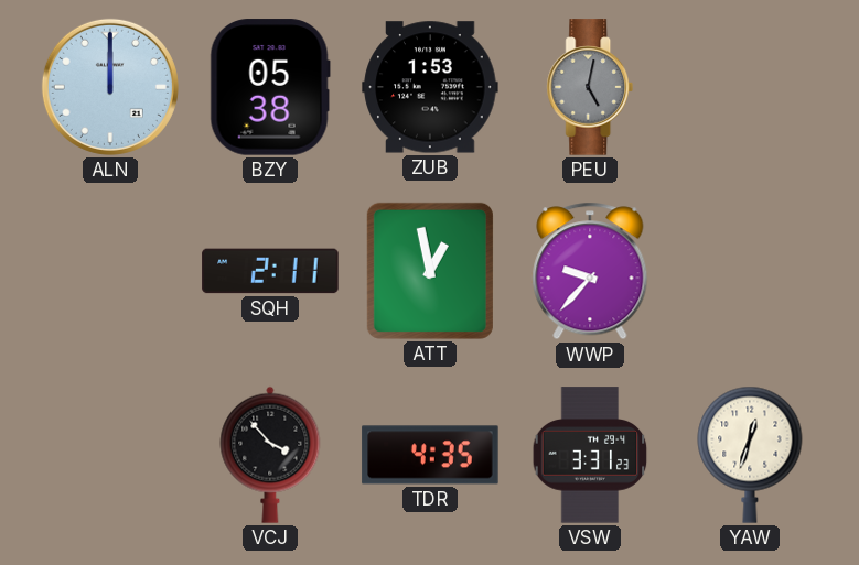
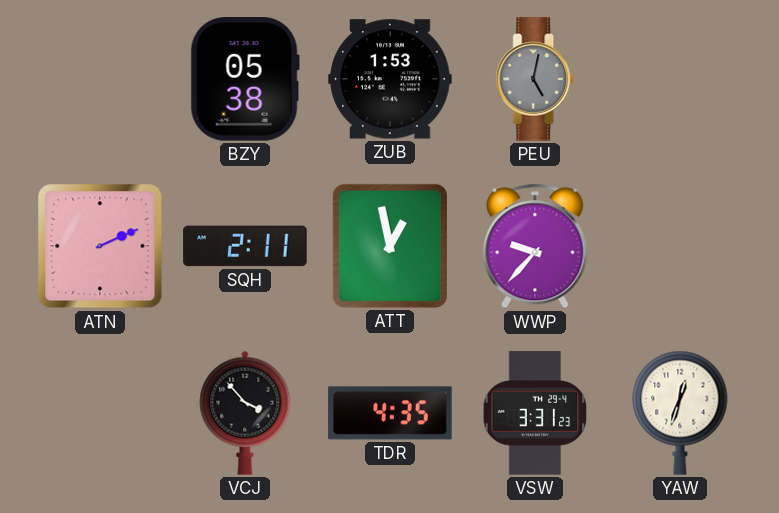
ALN: 12:00 -> none
ATN: none -> 2:11
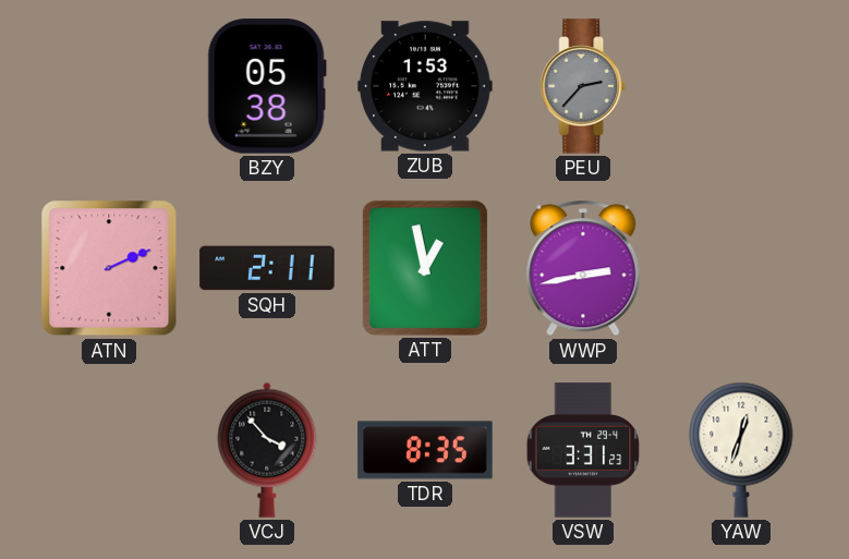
PEU: 5:02 -> 2:37
WWP: 9:37 -> 2:43
TDR: 4:35 -> 8:35
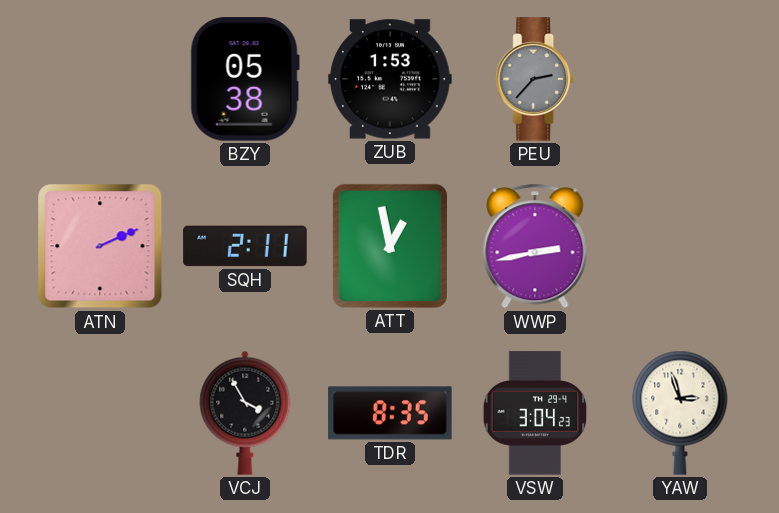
VCJ: 3:53 -> 3:55
VSW: 3:31 -> 3:04
YAW: 12:33 -> 2:57
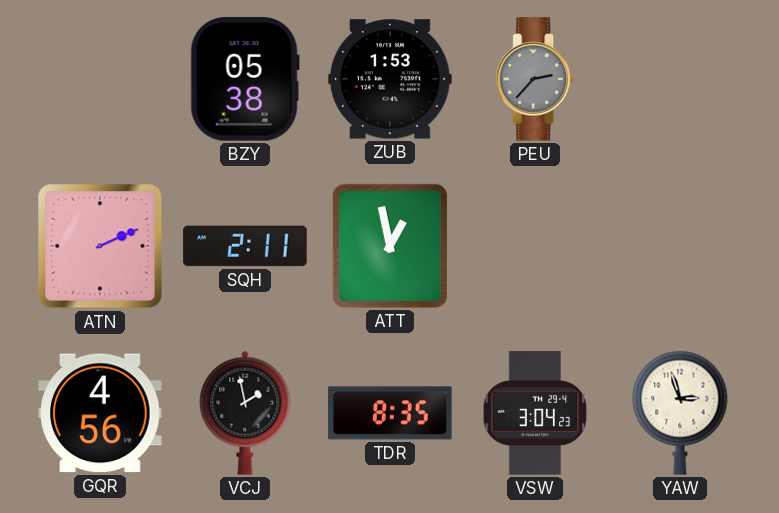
WWP: 2:43 -> none
GQR: none -> 4:56
VCJ: 3:55 -> 1:58
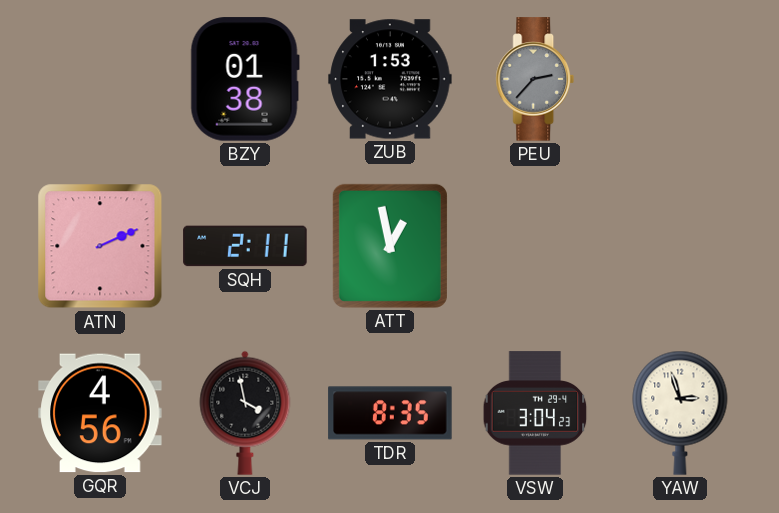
BZY: 05:38 -> 01:38
VCJ: 1:58 -> 3:58
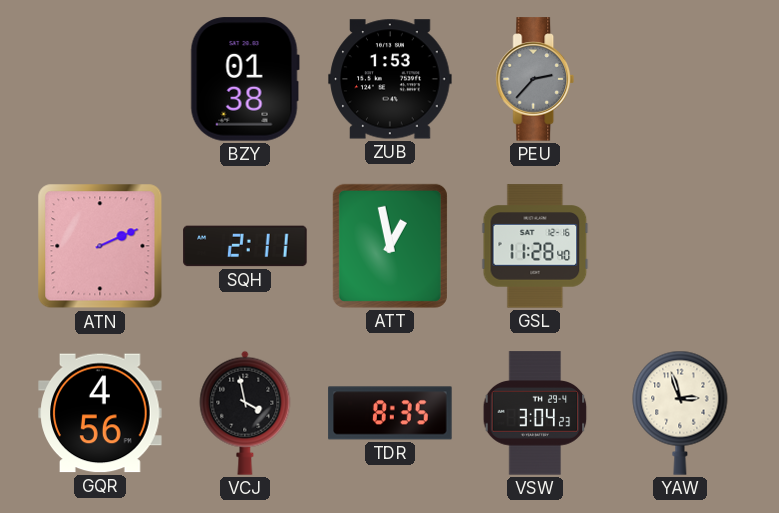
GSL: none -> 11:28
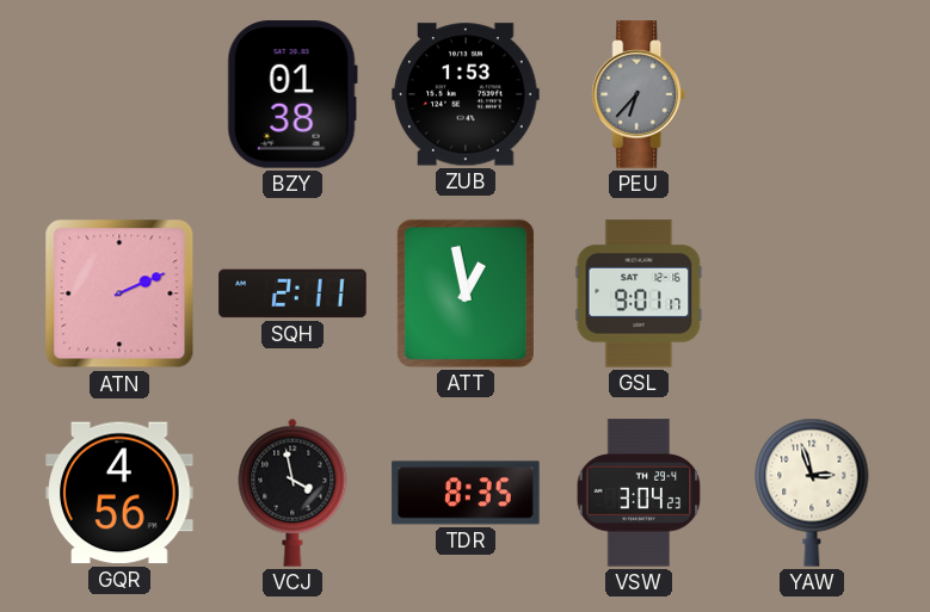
PEU: 2:37 -> 6:37
GSL: 11:28 -> 9:01
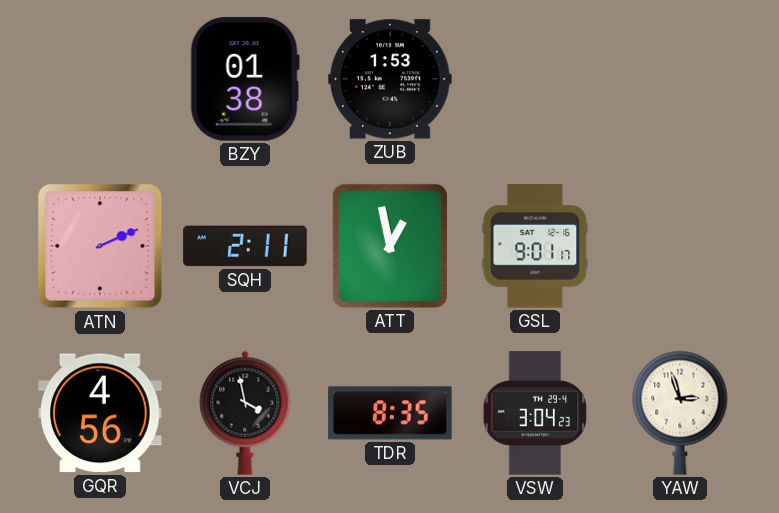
PEU: 6:37 -> none
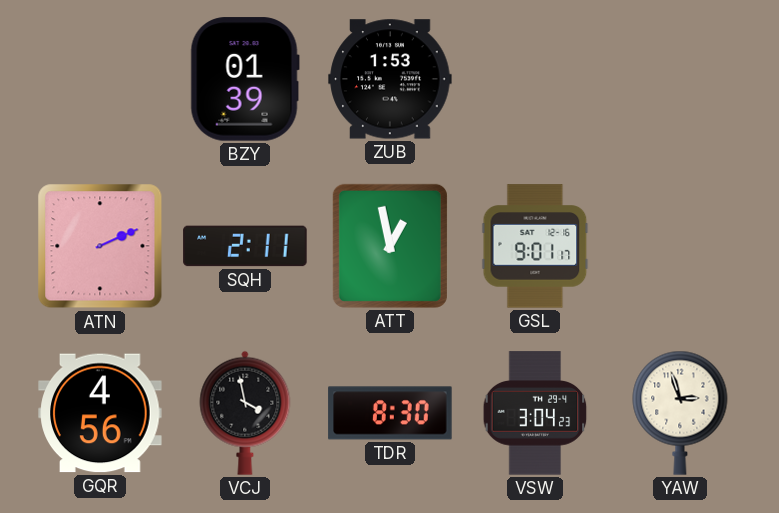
BZY: 01:38 -> 01:39
TDR: 8:35 -> 8:30
